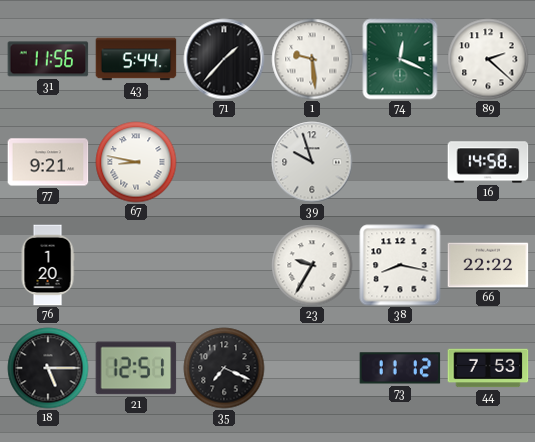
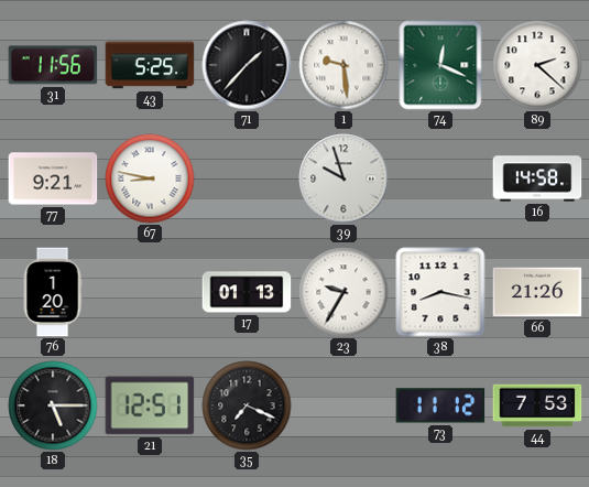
43: 5:44 -> 5:25
17: none -> 01:13
66: 22:22 -> 21:26
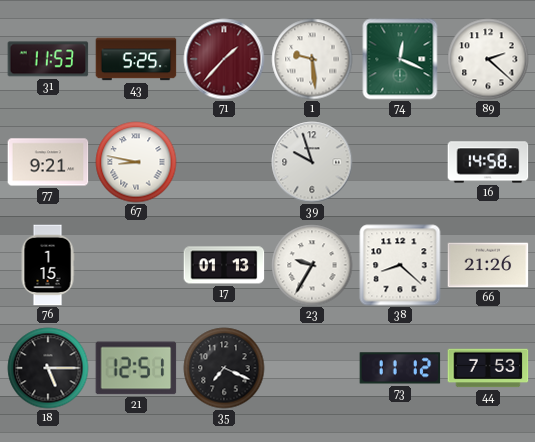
31: 11:56 -> 11:53
71 dial: black -> burgundy
76: 1:20 -> 1:15
38: 8:17 -> 8:22
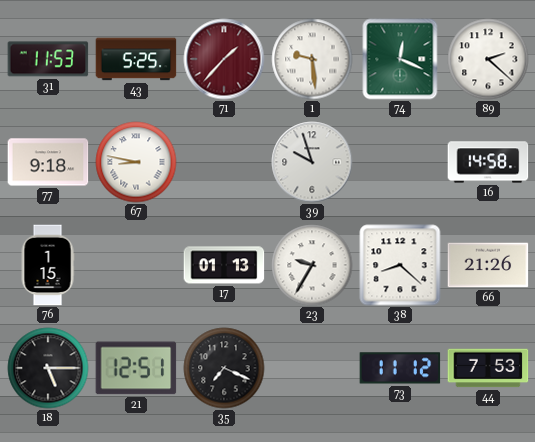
77: 9:21 -> 9:18
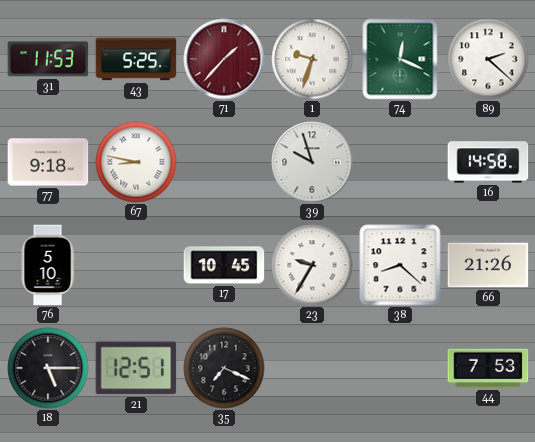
1: 9:29 -> 9:33
76: 1:15 -> 5:10
17: 01:13 -> 10:45
73: 11:12 -> none
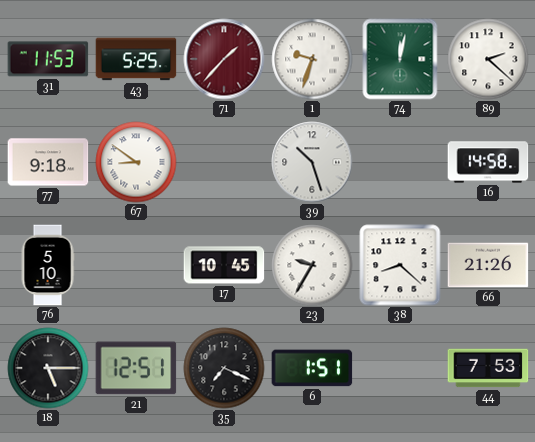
74: 12:19 -> 12:02
67: 8:47 -> 8:51
39: 9:57 -> 10:27
6: none -> 1:51
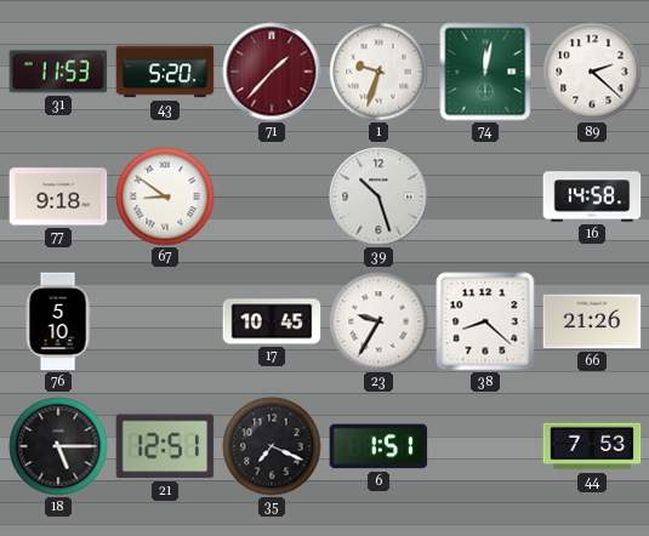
43: 5:25 -> 5:20
